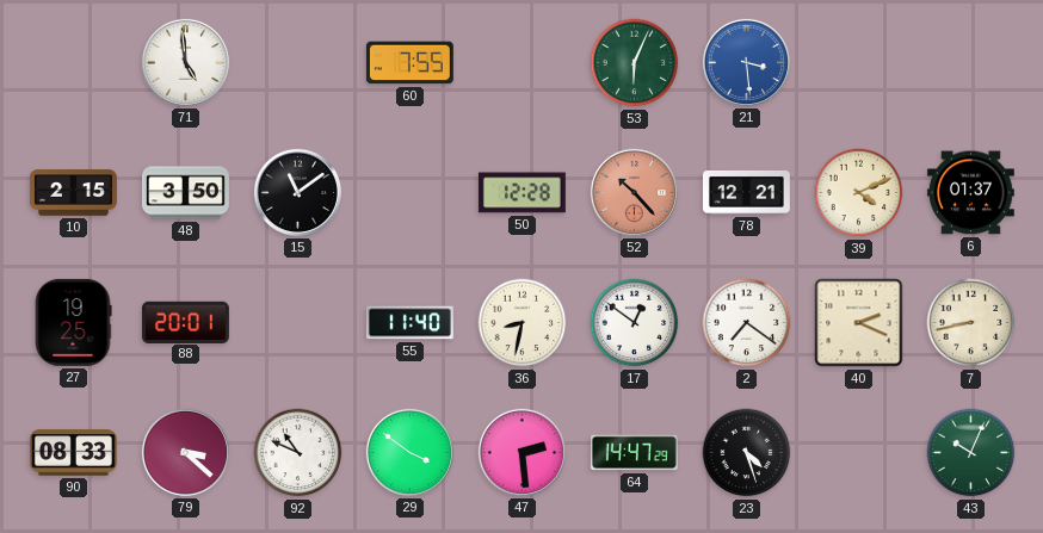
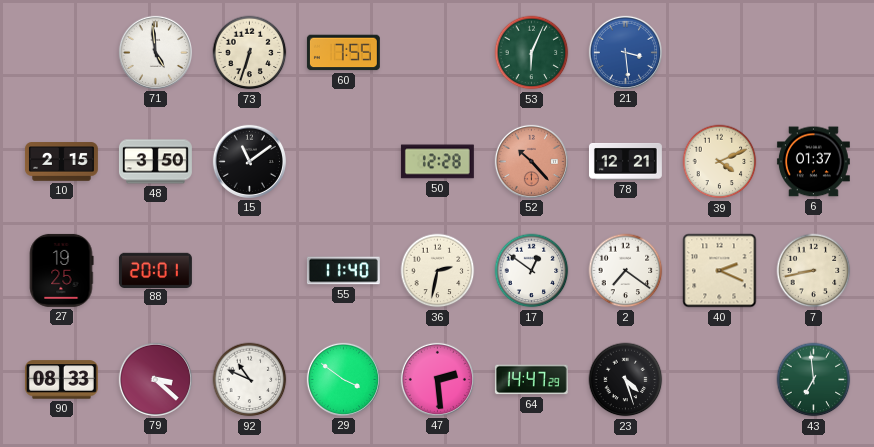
73: none -> 6:33
36: 8:32 -> 2:32
43: 10:04 -> 6:59
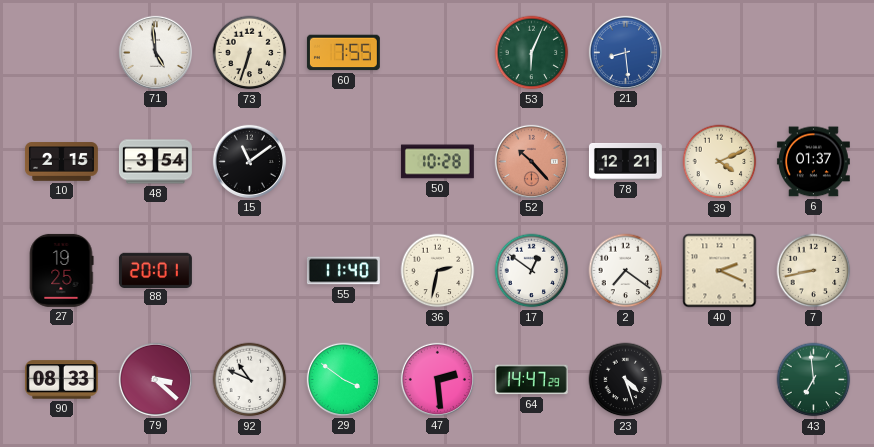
21: 3:29 -> 8:29
48: 3:50 -> 3:54
50: 12:28 -> 10:28
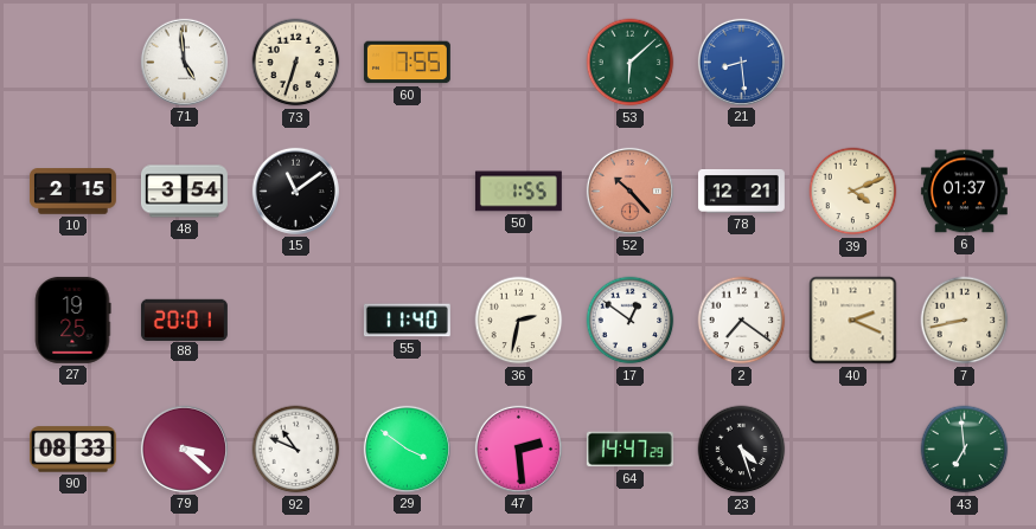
53: 6:04 -> 6:08
50: 10:28 -> 1:55
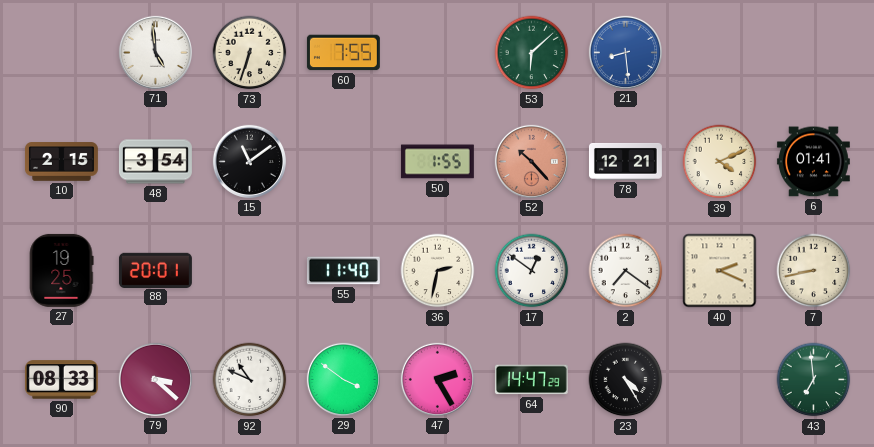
6: 01:37 -> 01:41
47: 2:29 -> 2:25
23: 4:27 -> 4:25
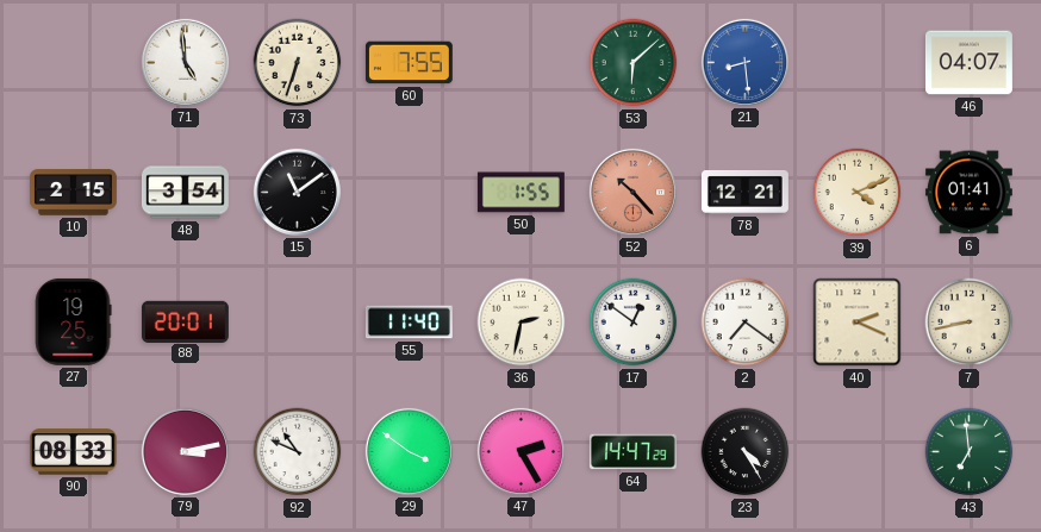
46: none -> 04:07
79: 3:22 -> 3:13
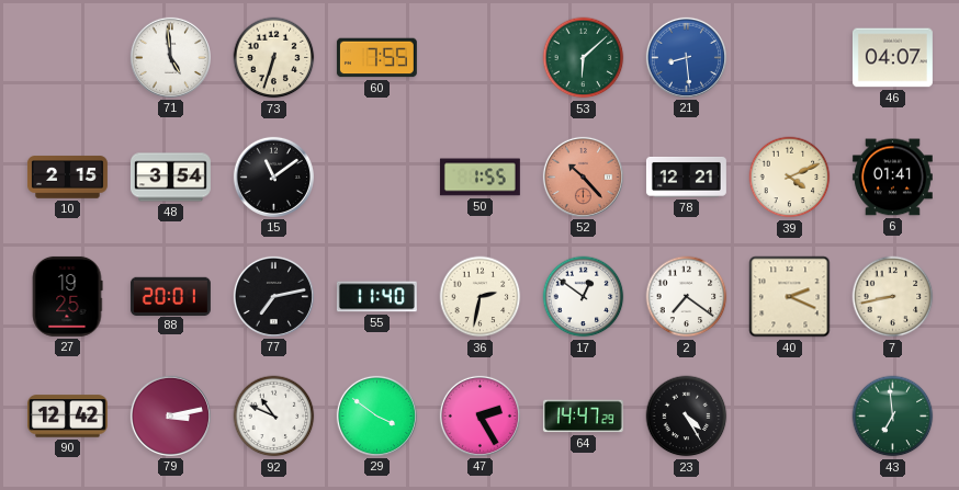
77: none -> 7:13
90: 08:33 -> 12:42
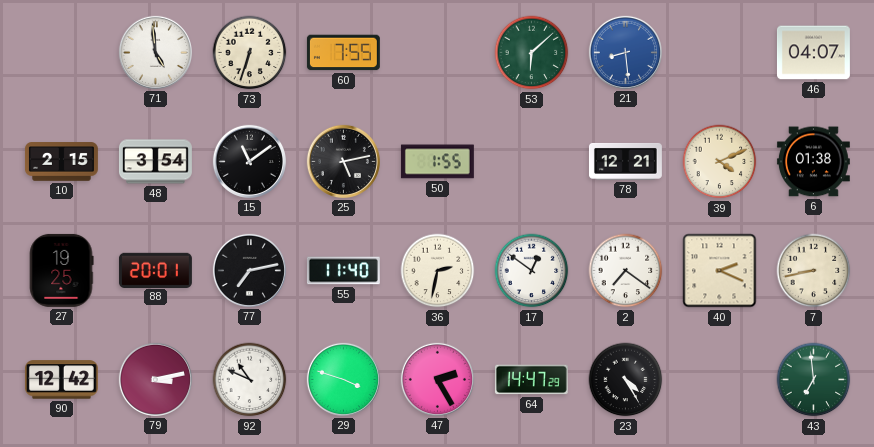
25: none -> 5:13
52: 10:23 -> none
6: 01:41 -> 01:38
29: 3:51 -> 3:48
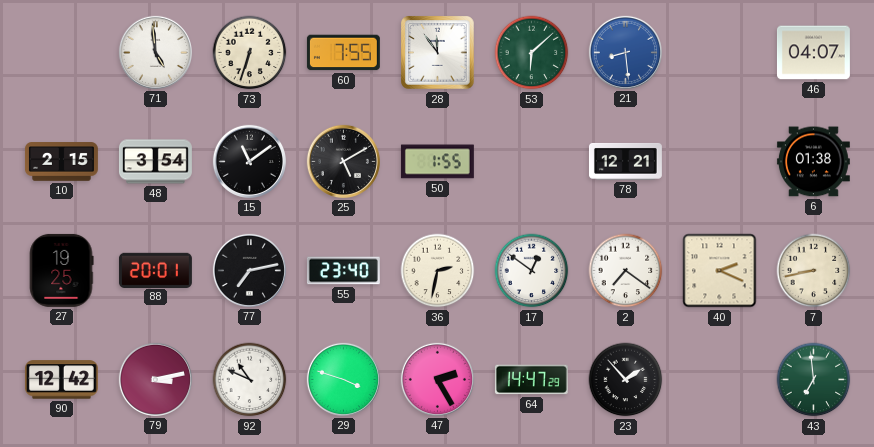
28: none -> 11:54
25: 5:13 -> 5:10
39: 4:11 -> none
55: 11:40 -> 23:40
23: 4:25 -> 1:53
